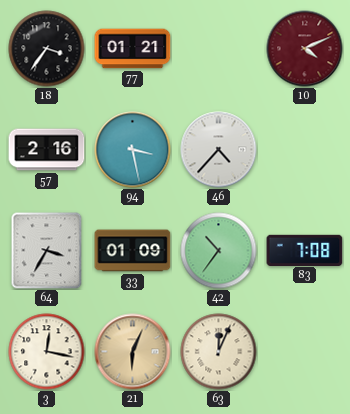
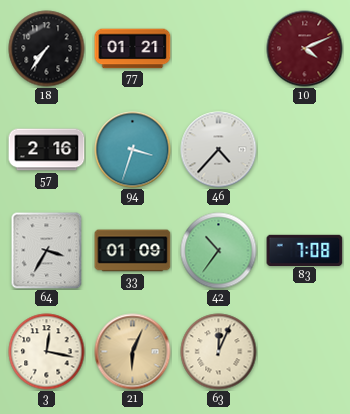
18: 3:36 -> 7:36
94: 3:28 -> 3:33
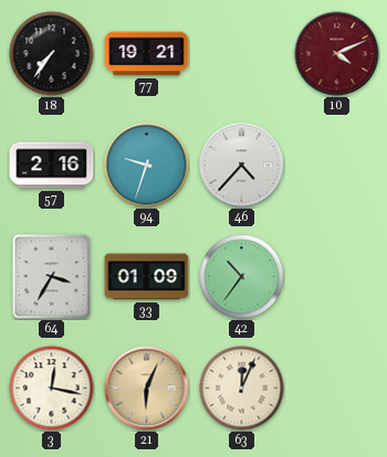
77: 01:21 -> 19:21
94: 3:33 -> 9:33
83: 7:08 -> none
